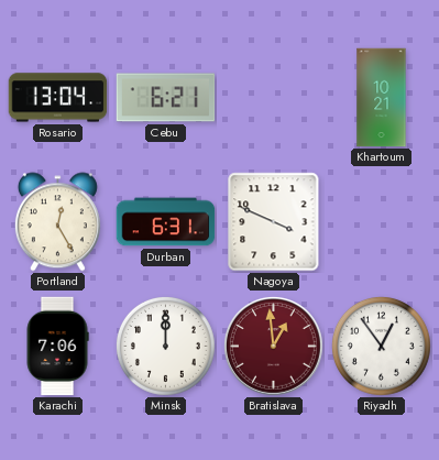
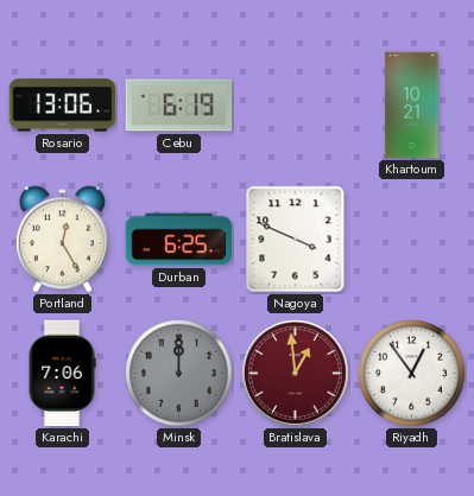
Rosario: 13:04 -> 13:06
Cebu: 6:21 -> 6:19
Durban: 6:31 -> 6:25
Minsk dial: white -> grey
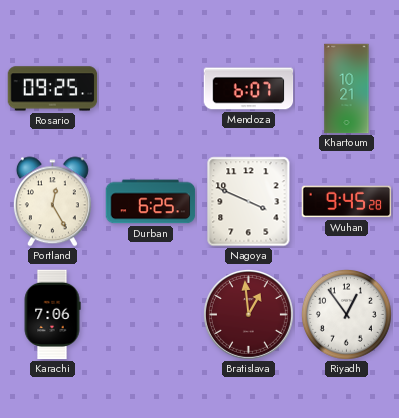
Rosario: 13:06 -> 09:25
Cebu: 6:19 -> none
Mendoza: none -> 6:07
Wuhan: none -> 9:45
Minsk: 12:00 -> none
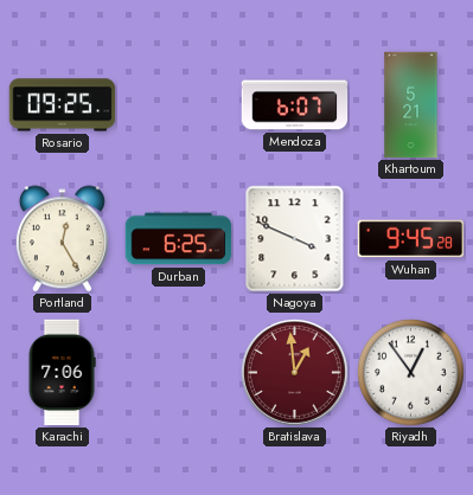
Khartoum: 10:21 -> 5:21
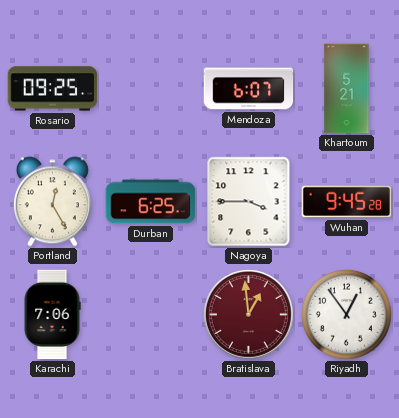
Nagoya: 3:49 -> 3:45
